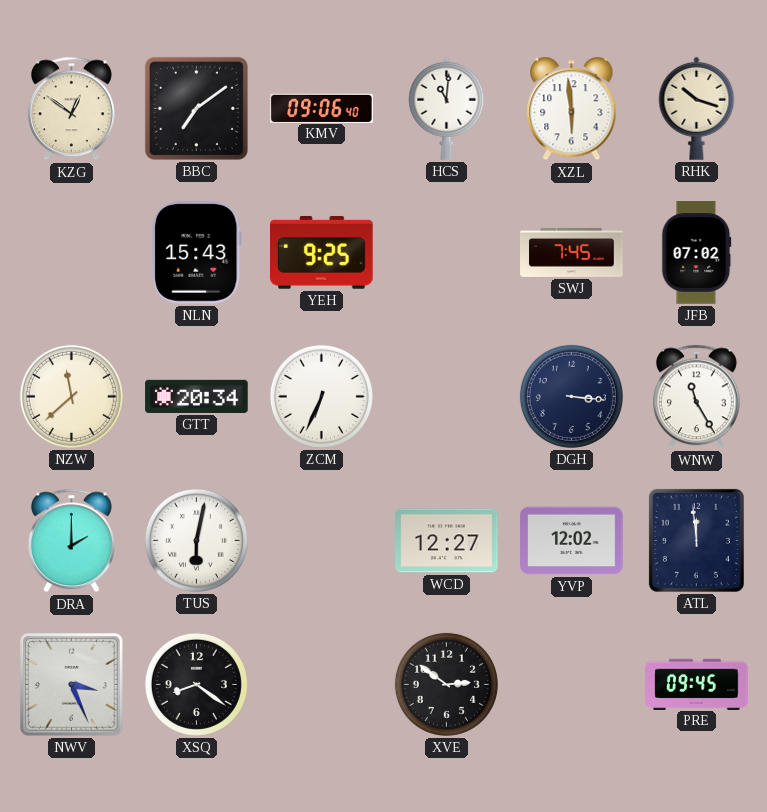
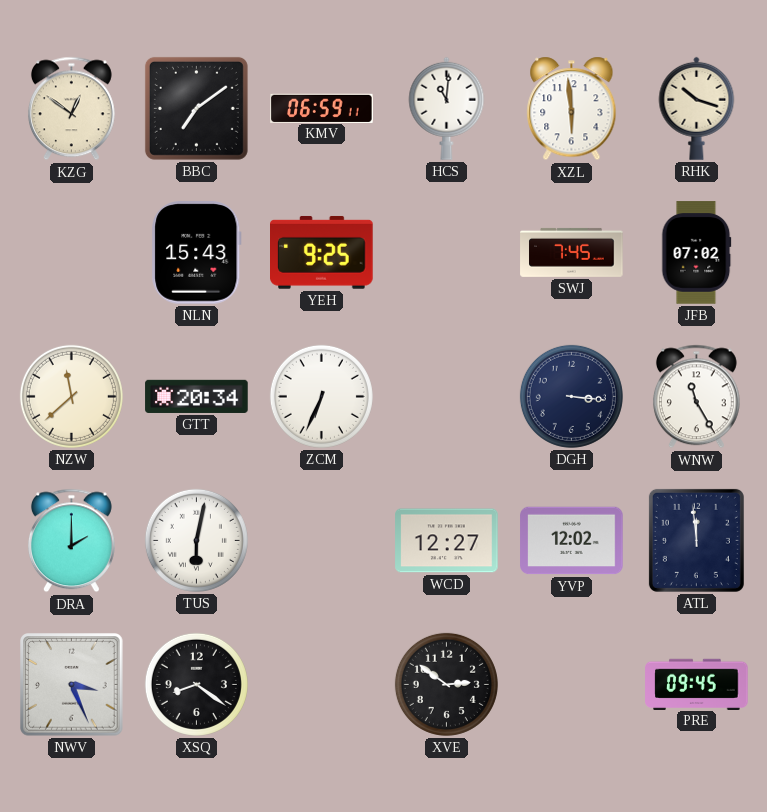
KMV: 09:06 -> 06:59
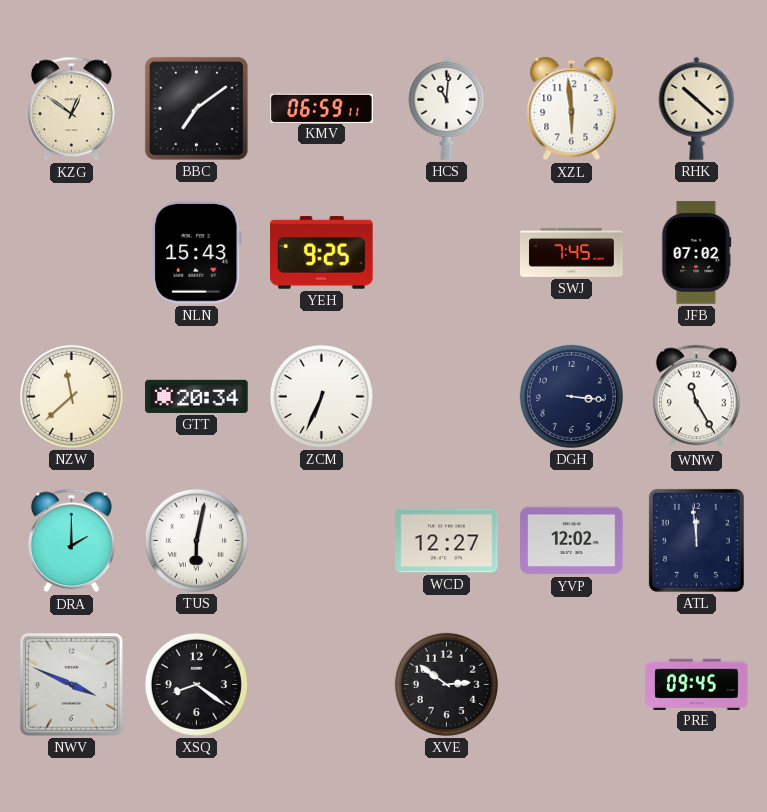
RHK: 10:18 -> 10:22
NWV: 3:26 -> 3:49
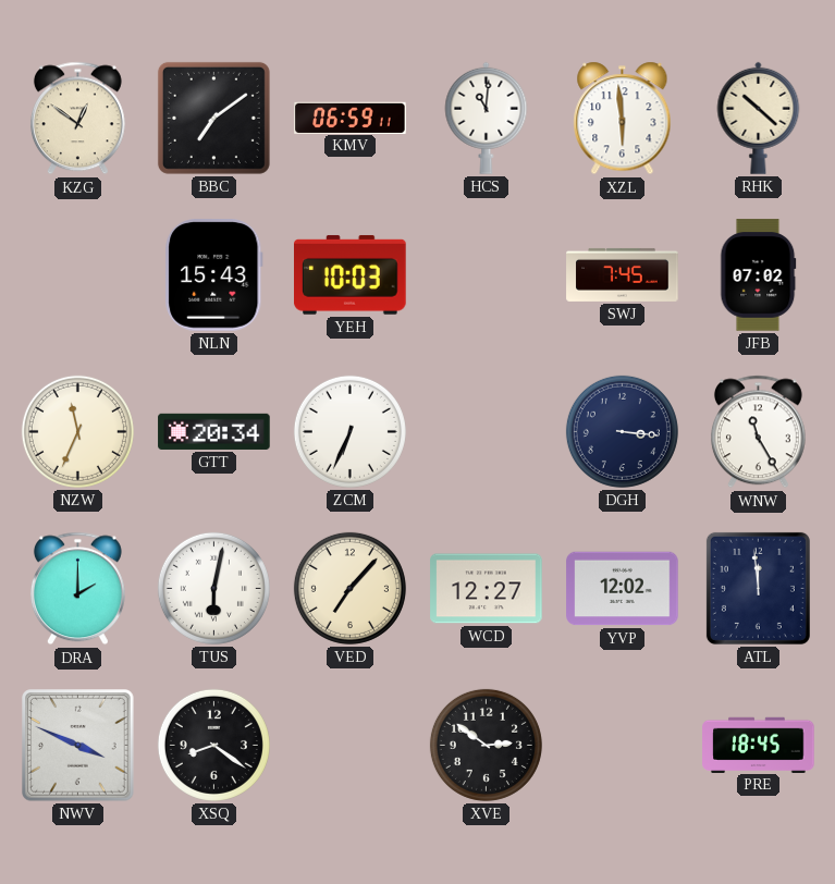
YEH: 9:25 -> 10:03
NZW: 11:38 -> 11:34
VED: none -> 7:07
PRE: 09:45 -> 18:45
